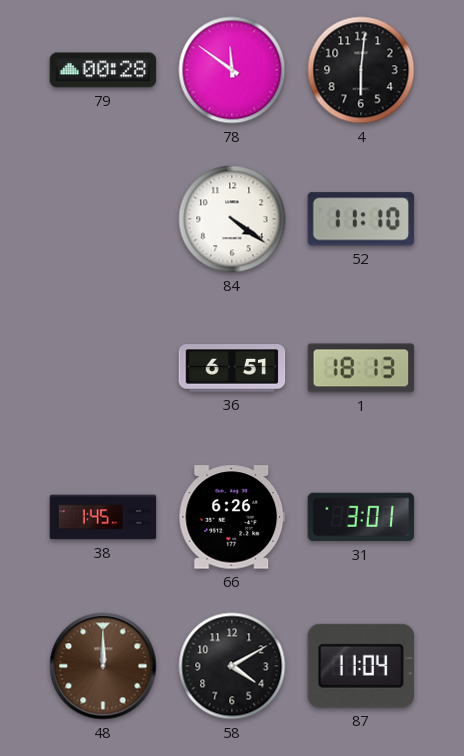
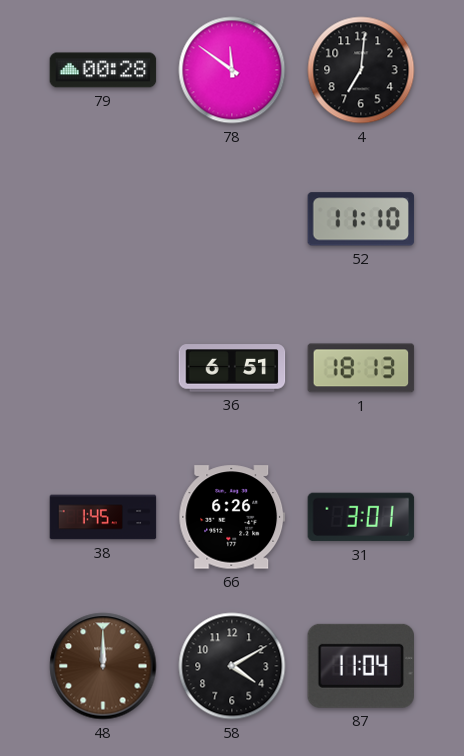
4: 6:01 -> 7:01
84: 4:21 -> none
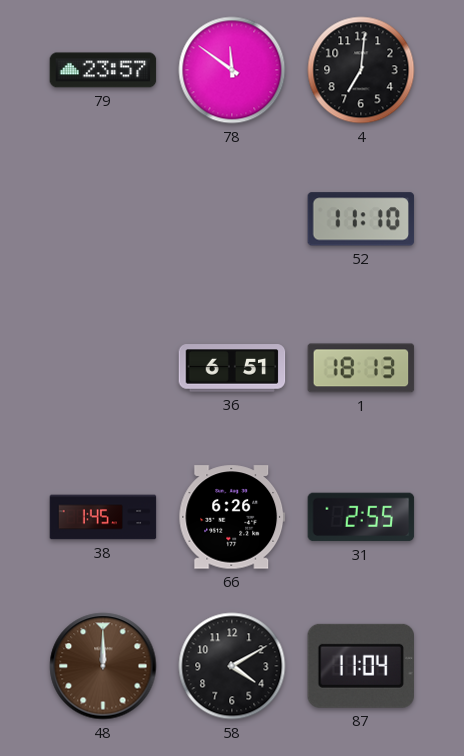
79: 00:28 -> 23:57
31: 3:01 -> 2:55
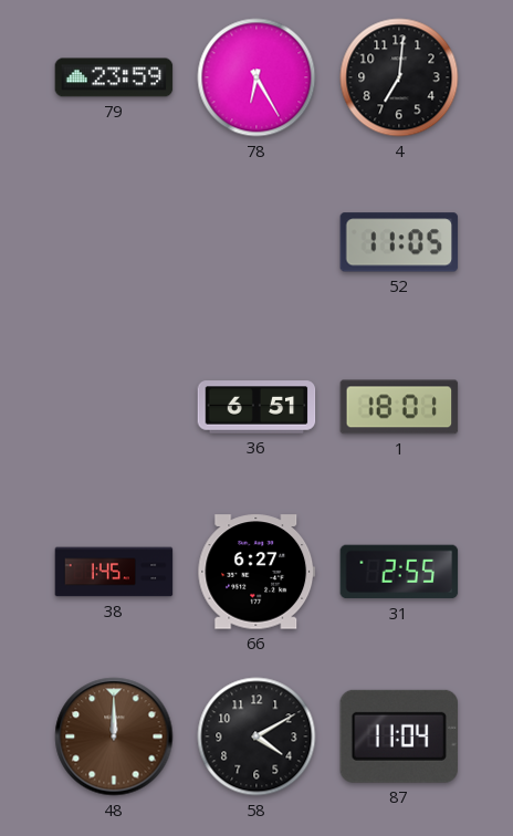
79: 23:57 -> 23:59
78: 11:51 -> 6:25
52: 11:10 -> 11:05
1: 18:13 -> 18:01
66: 6:26 -> 6:27
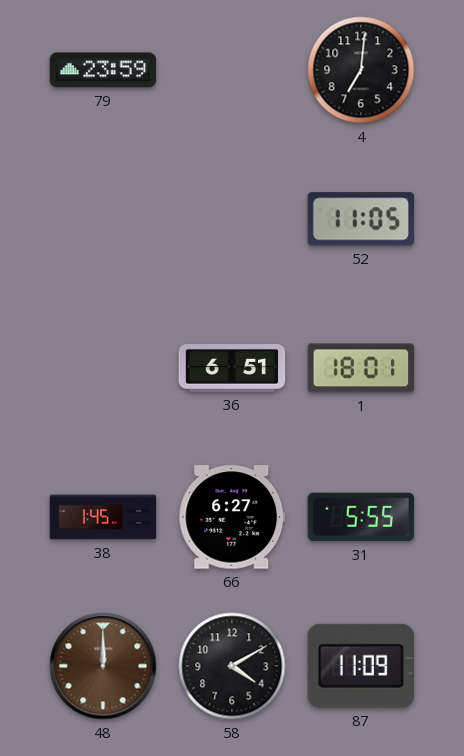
78: 6:25 -> none
31: 2:55 -> 5:55
87: 11:04 -> 11:09
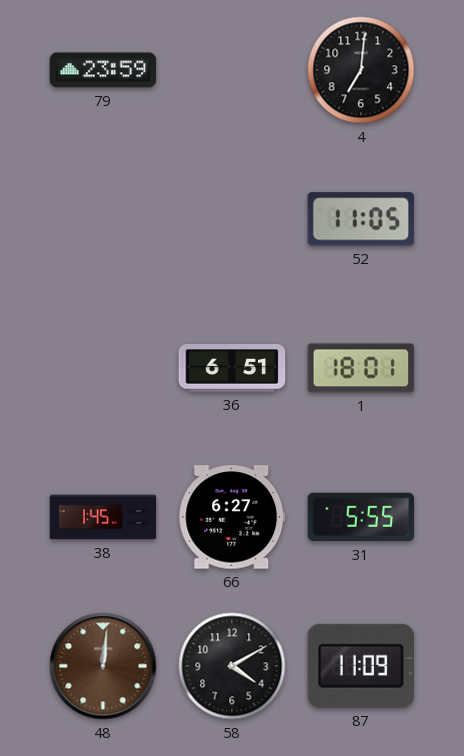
48: 12:00 -> 12:01
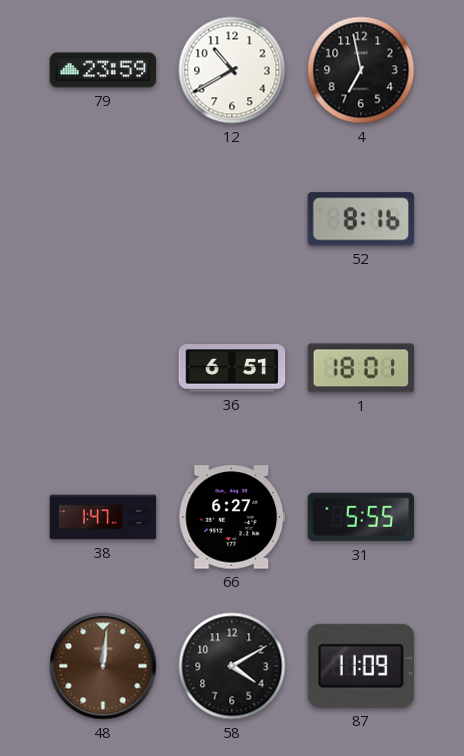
12: none -> 10:40
4: 7:01 -> 6:58
52: 11:05 -> 8:16
38: 1:45 -> 1:47
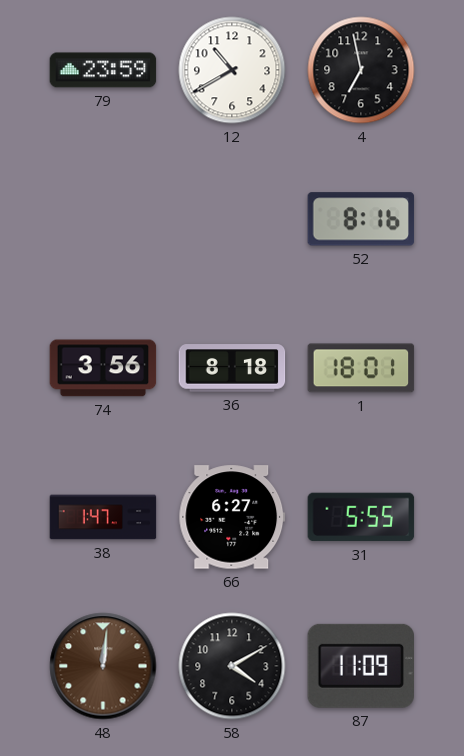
74: none -> 3:56
36: 6:51 -> 8:18
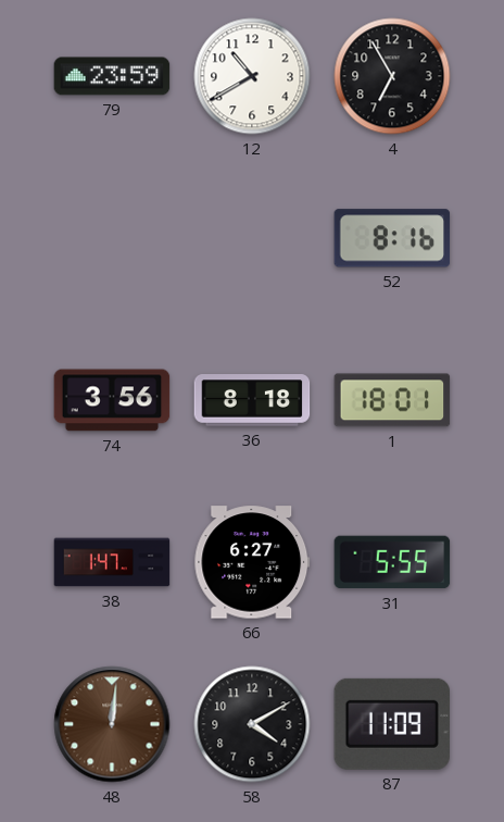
4: 6:58 -> 6:55
